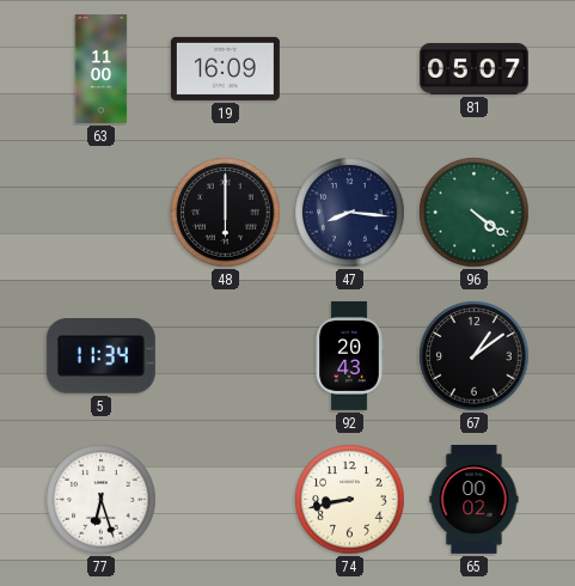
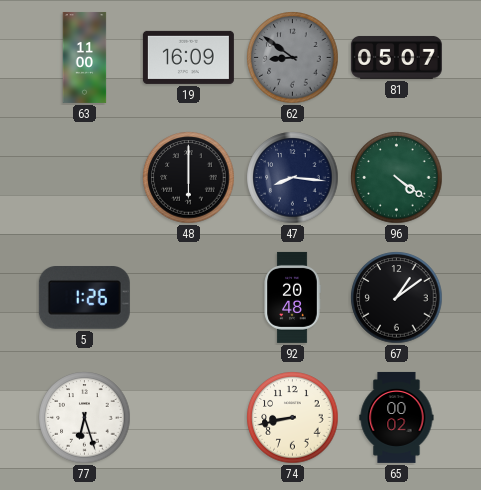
62: none -> 8:51
5: 11:34 -> 1:26
92: 20:43 -> 20:48
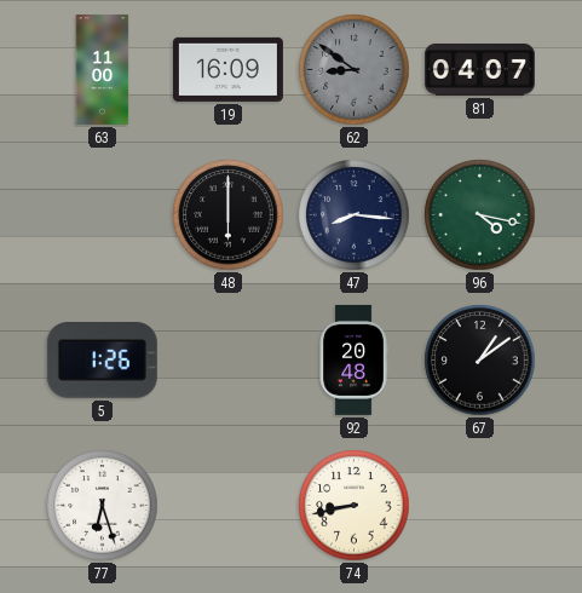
81: 05:07 -> 04:07
96: 4:21 -> 4:17
65: 00:02 -> none
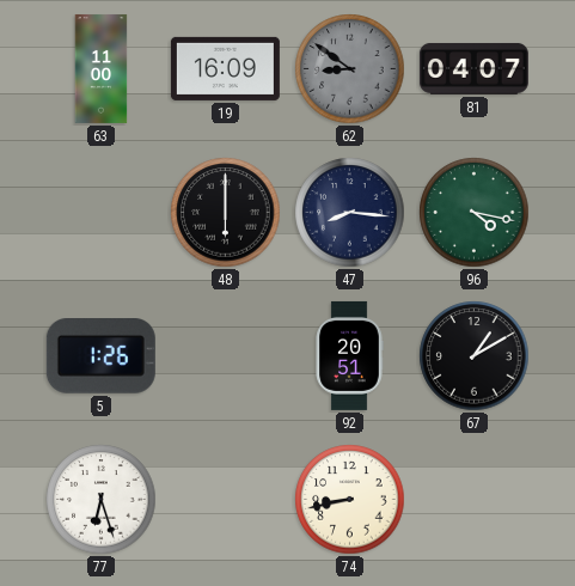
92: 20:48 -> 20:51
67: 1:09 -> 1:10
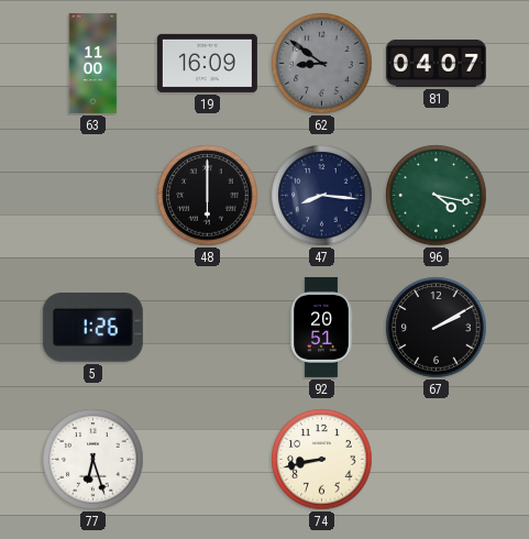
67: 1:10 -> 2:10
